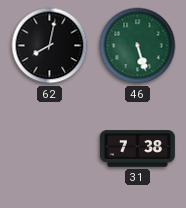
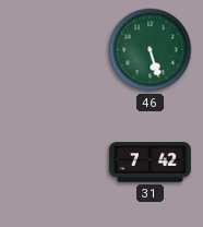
62: 8:02 -> none
31: 7:38 -> 7:42
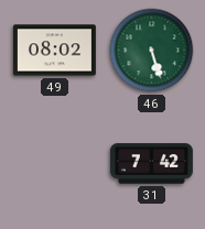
49: none -> 08:02
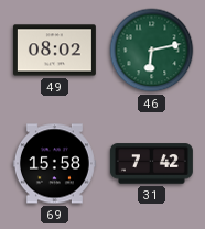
46: 5:27 -> 6:13
69: none -> 15:58
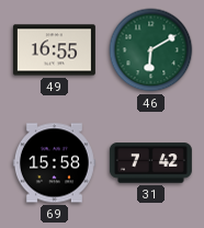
49: 08:02 -> 16:55
46: 6:13 -> 6:10
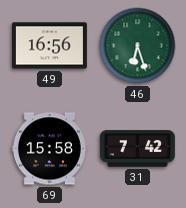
49: 16:55 -> 16:56
46: 6:10 -> 6:27
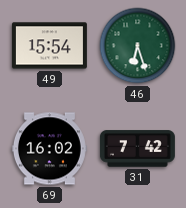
49: 16:56 -> 15:54
69: 15:58 -> 16:02
